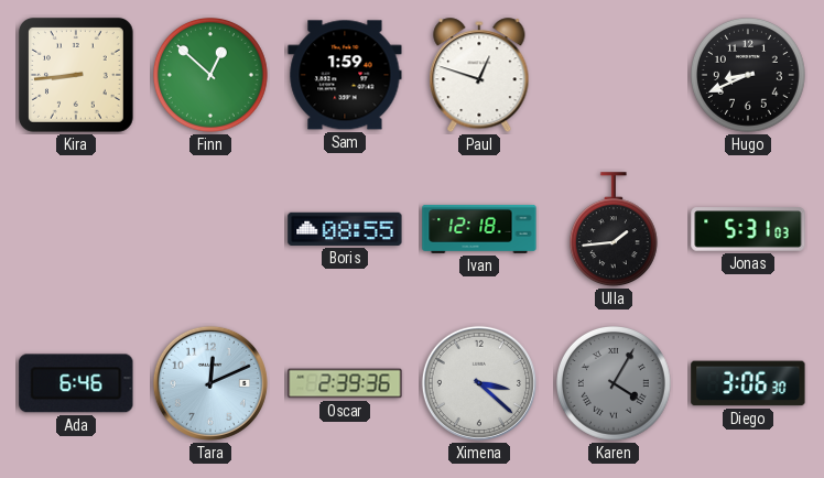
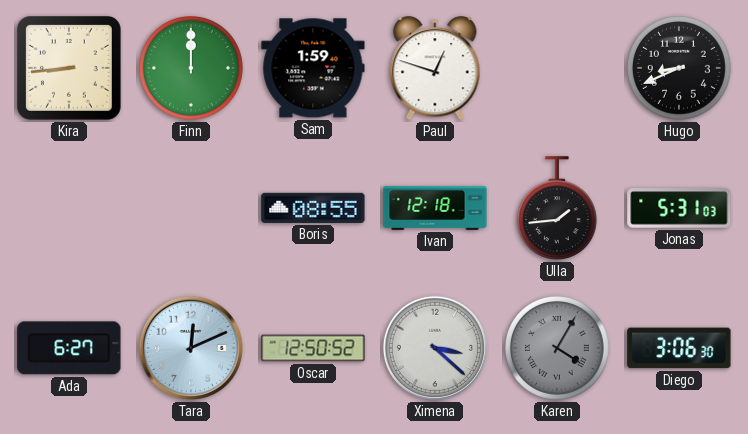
Finn: 12:52 -> 12:00
Ada: 6:46 -> 6:27
Oscar: 2:39 -> 12:50
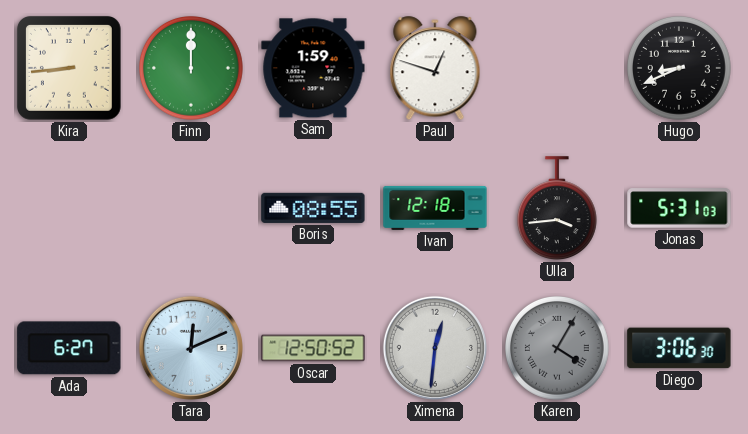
Ulla: 1:44 -> 3:44
Ximena: 3:22 -> 12:31
